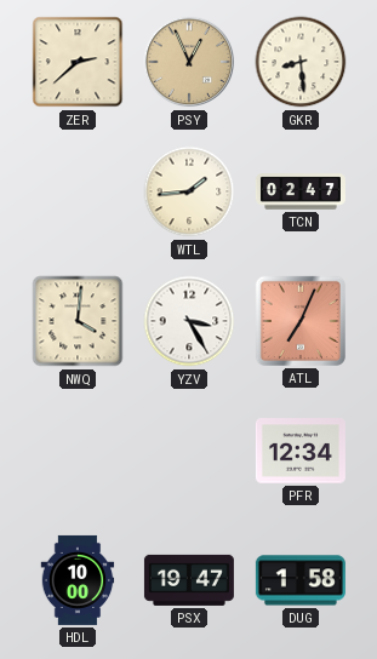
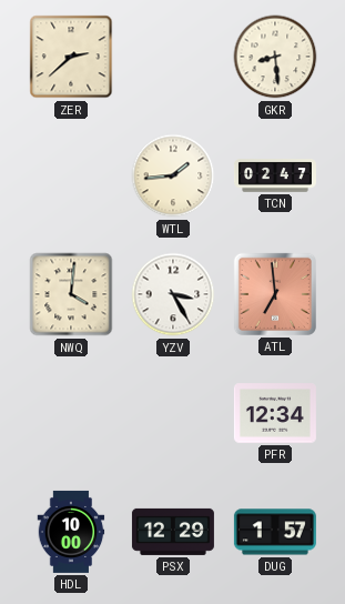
PSY: 12:56 -> none
ATL: 7:04 -> 6:59
PSX: 19:47 -> 12:29
DUG: 1:58 -> 1:57
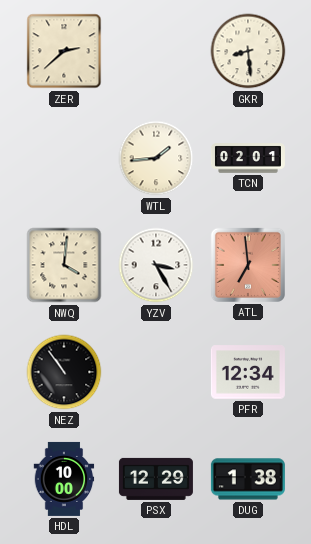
TCN: 02:47 -> 02:01
NEZ: none -> 10:54
DUG: 1:57 -> 1:38
